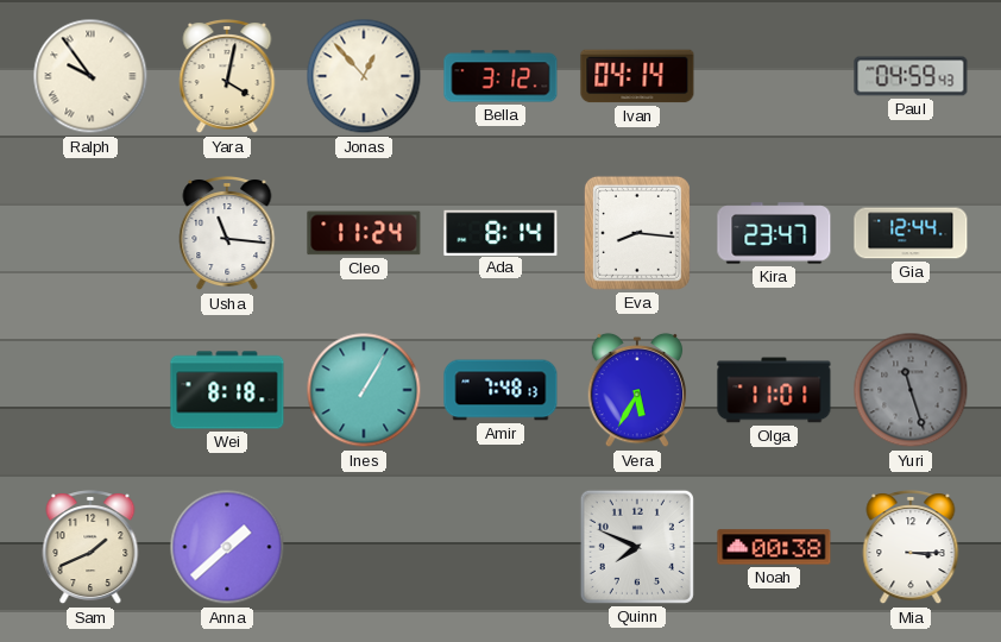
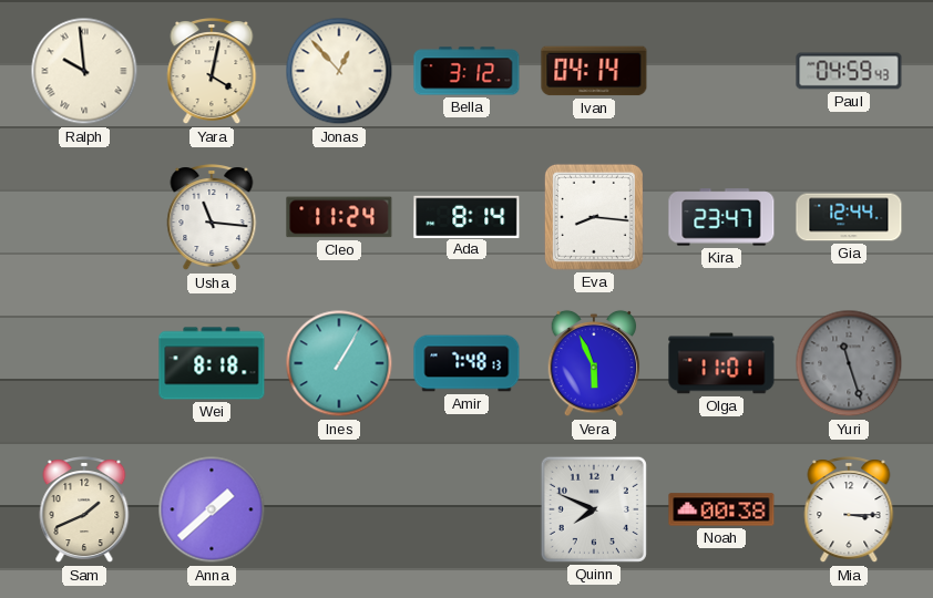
Ralph: 9:54 -> 9:59
Vera: 5:35 -> 5:56
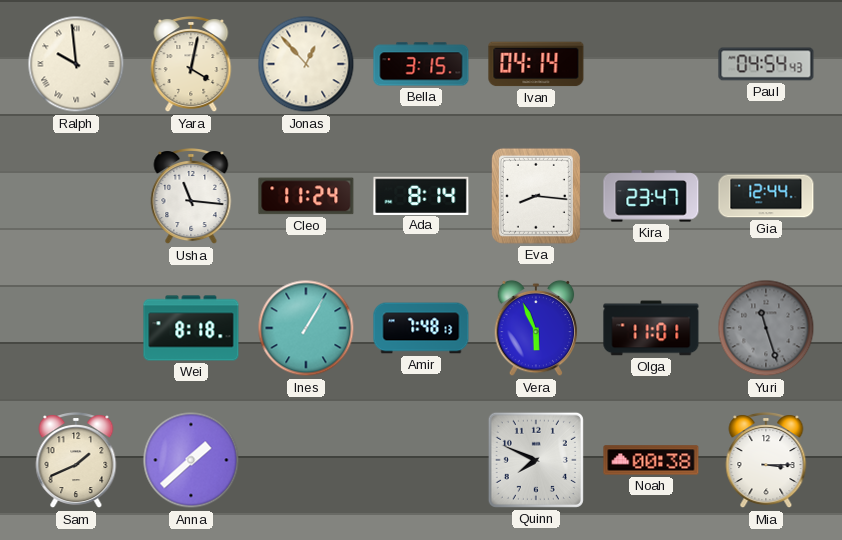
Bella: 3:12 -> 3:15
Paul: 04:59 -> 04:54
